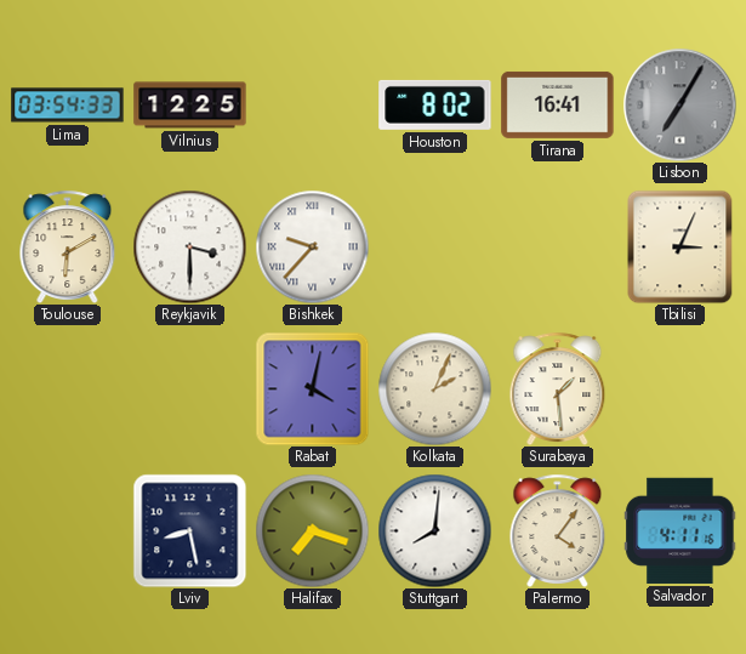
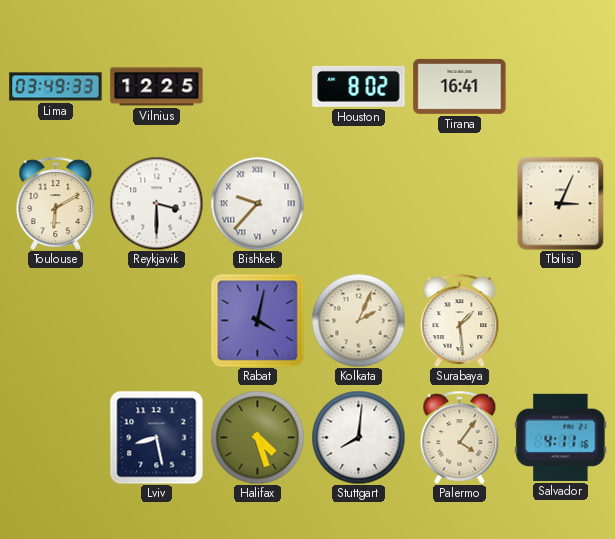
Lima: 03:54 -> 03:49
Lisbon: 7:05 -> none
Halifax: 7:18 -> 4:27
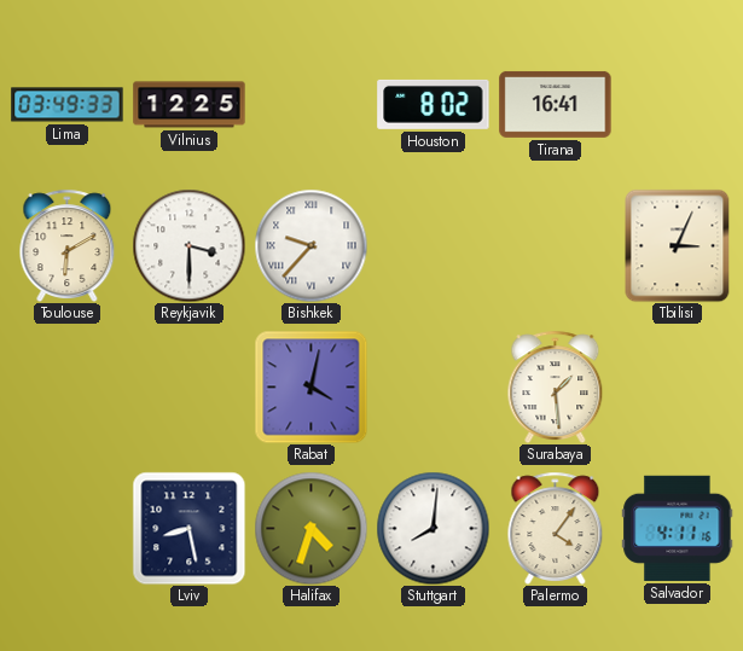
Kolkata: 2:04 -> none
Halifax: 4:27 -> 4:33
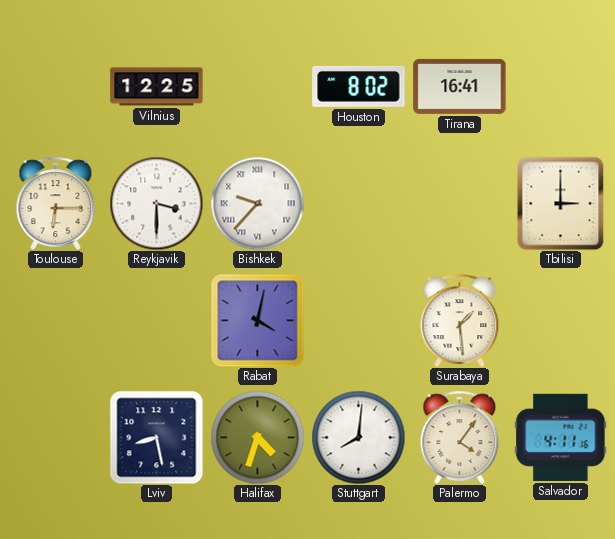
Lima: 03:49 -> none
Toulouse: 6:10 -> 6:15
Tbilisi: 3:04 -> 3:00
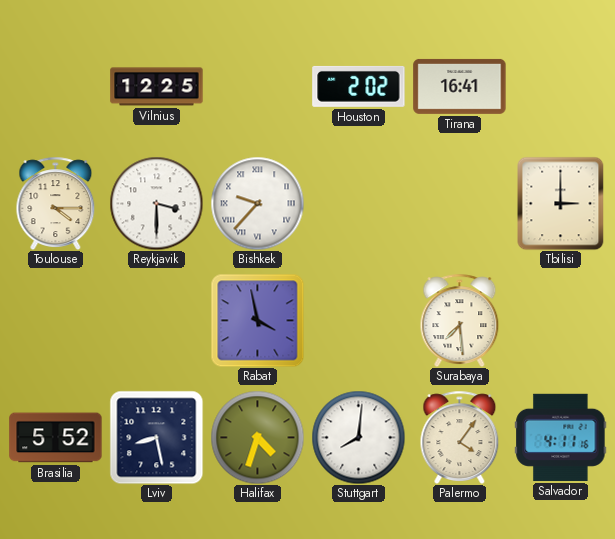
Houston: 8:02 -> 2:02
Toulouse: 6:15 -> 4:15
Rabat: 4:02 -> 3:58
Surabaya: 1:29 -> 7:29
Brasilia: none -> 5:52
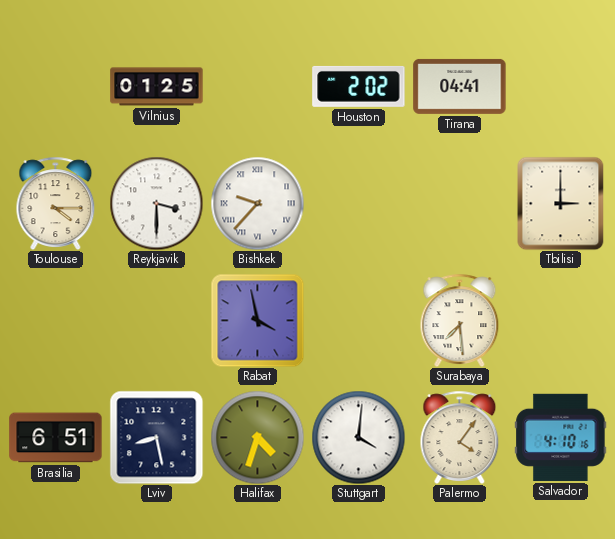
Vilnius: 12:25 -> 01:25
Tirana: 16:41 -> 04:41
Brasilia: 5:52 -> 6:51
Stuttgart: 8:01 -> 4:01
Salvador: 4:11 -> 4:10
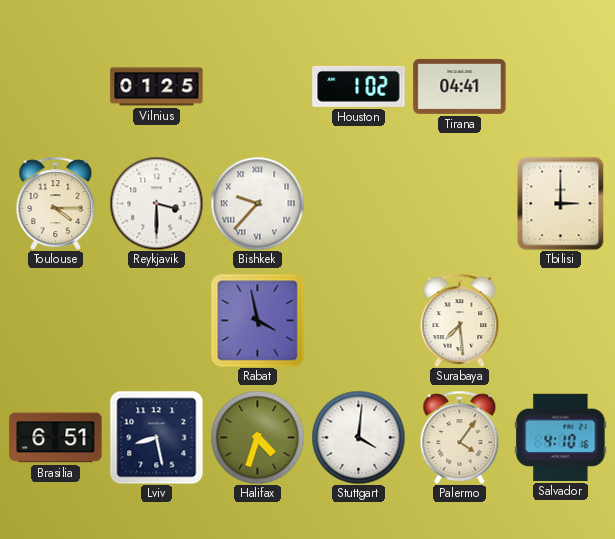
Houston: 2:02 -> 1:02
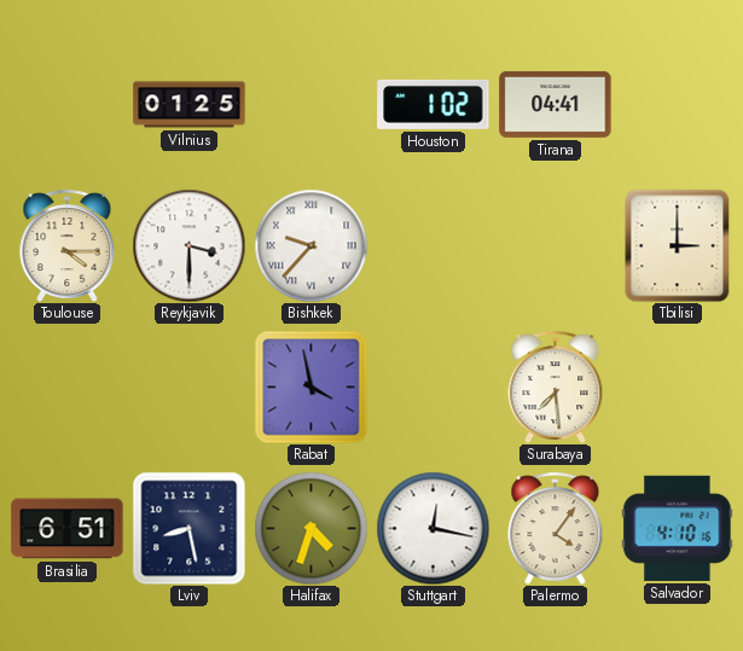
Stuttgart: 4:01 -> 12:17
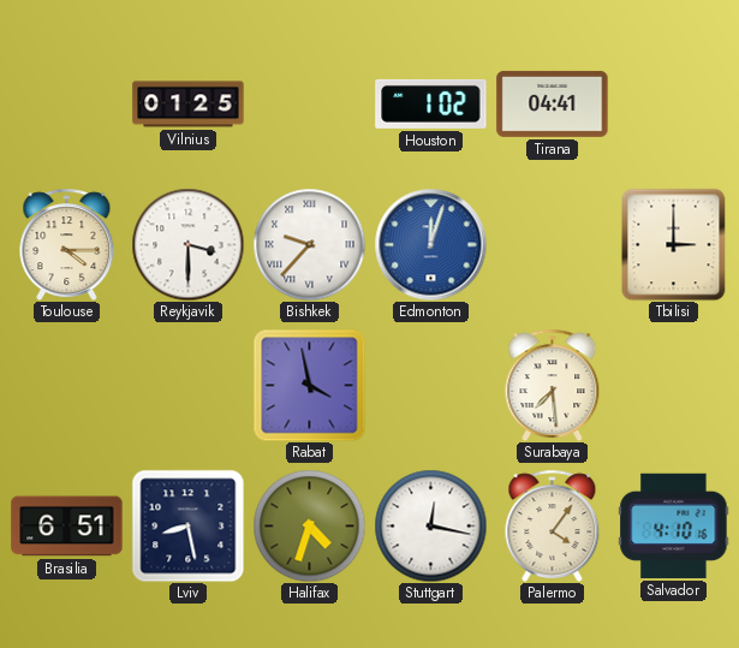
Edmonton: none -> 12:03
